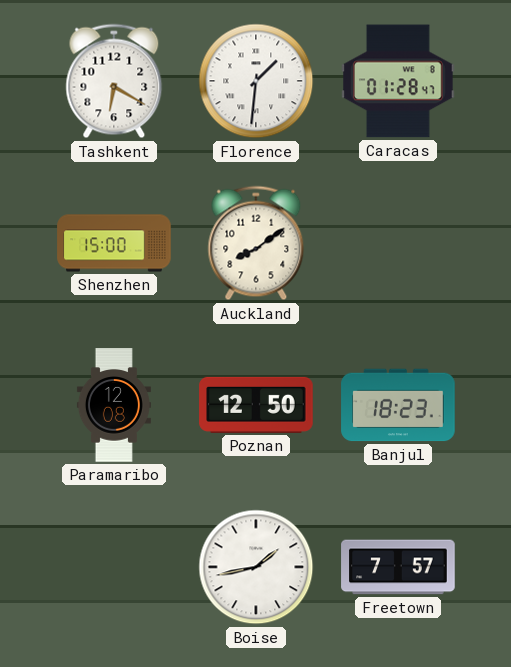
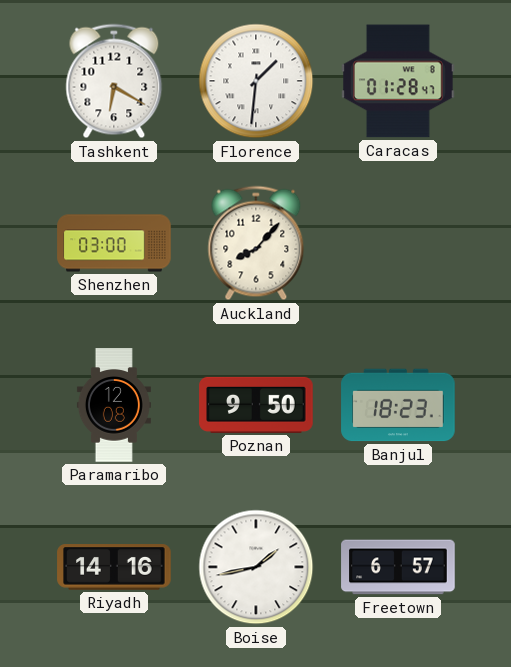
Shenzhen: 15:00 -> 03:00
Auckland: 8:09 -> 8:07
Poznan: 12:50 -> 9:50
Riyadh: none -> 14:16
Freetown: 7:57 -> 6:57
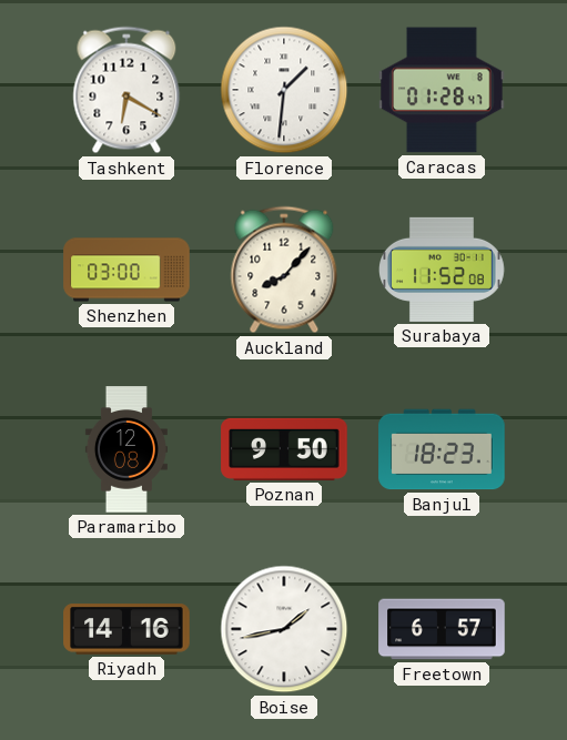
Surabaya: none -> 11:52
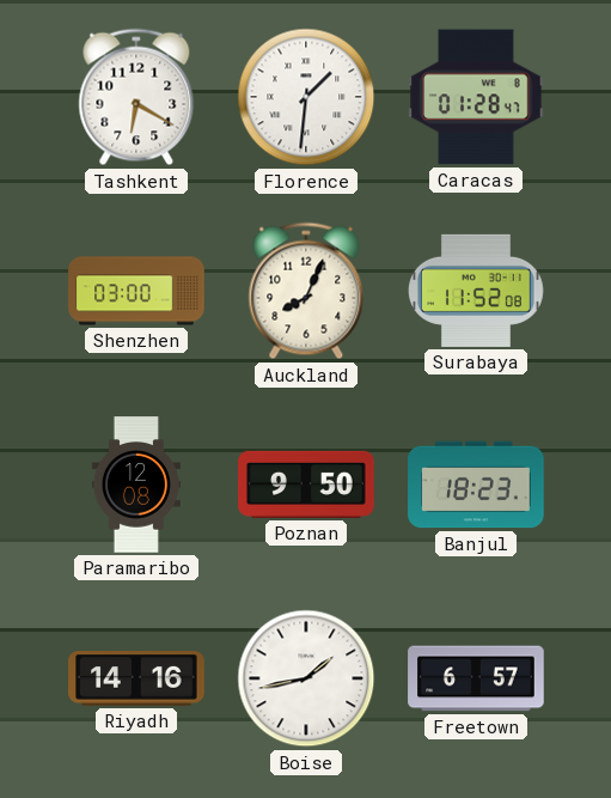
Auckland: 8:07 -> 8:04
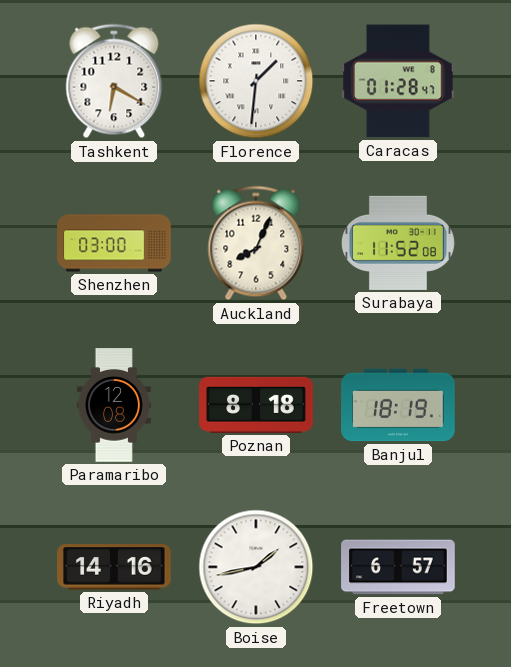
Poznan: 9:50 -> 8:18
Banjul: 18:23 -> 18:19
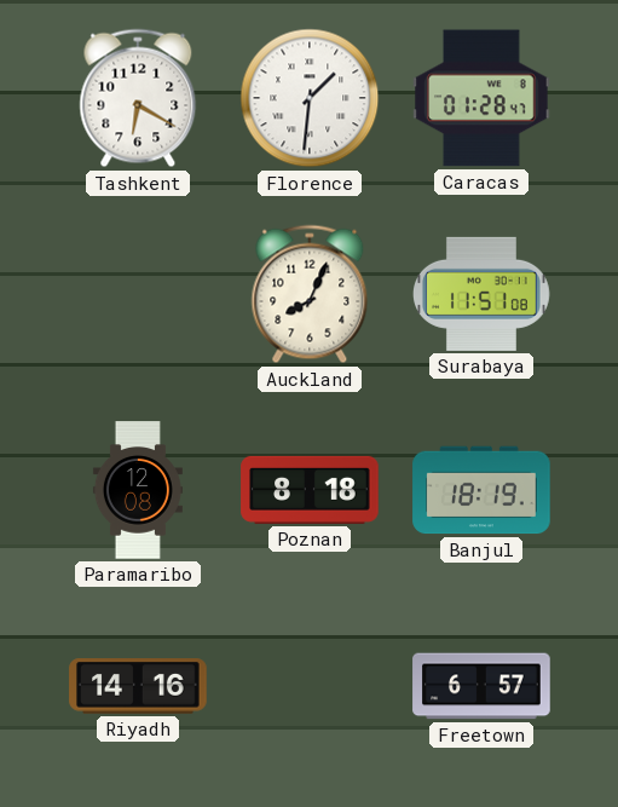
Shenzhen: 03:00 -> none
Surabaya: 11:52 -> 11:51
Boise: 1:43 -> none
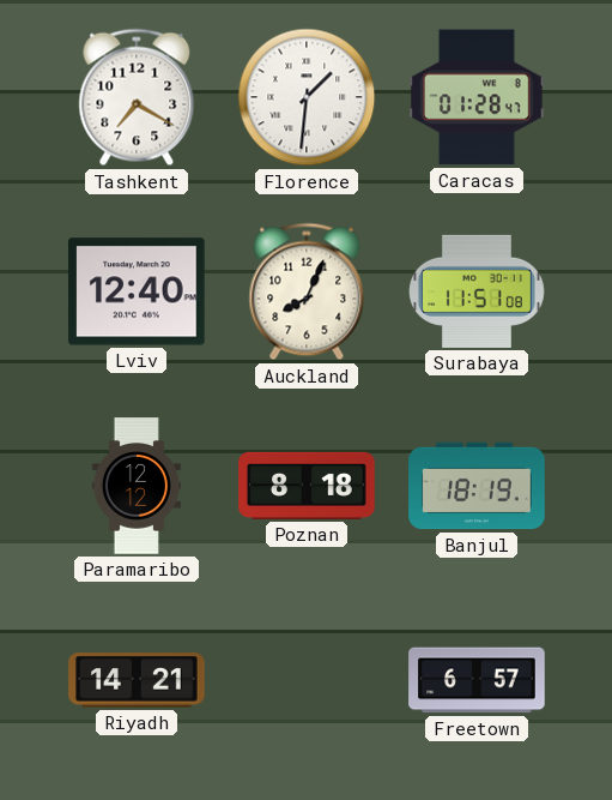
Tashkent: 6:20 -> 7:20
Lviv: none -> 12:40
Paramaribo: 12:08 -> 12:12
Riyadh: 14:16 -> 14:21
